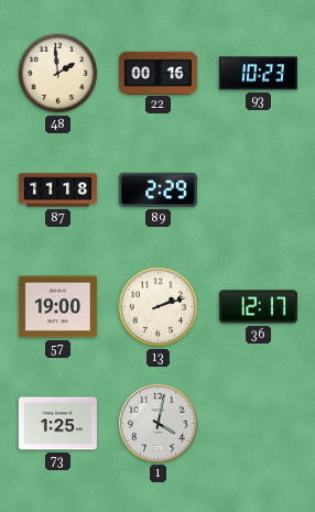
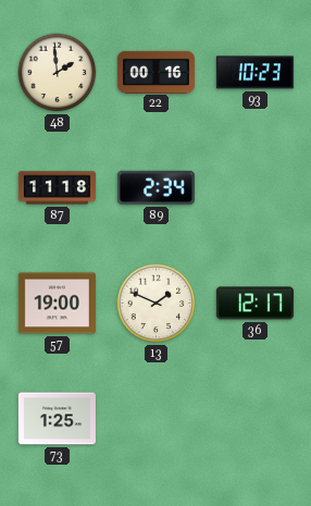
89: 2:29 -> 2:34
13: 2:12 -> 1:49
1: 4:02 -> none
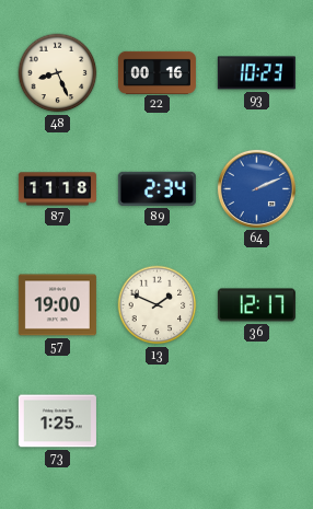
48: 1:59 -> 8:26
64: none -> 2:11
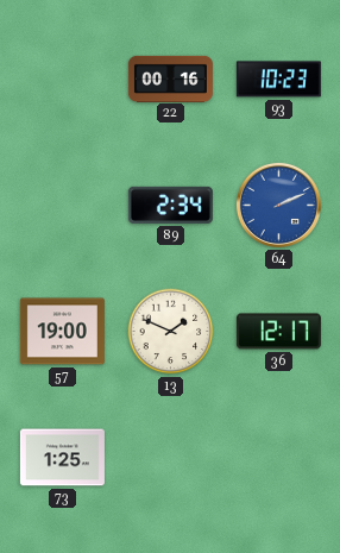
48: 8:26 -> none
87: 11:18 -> none
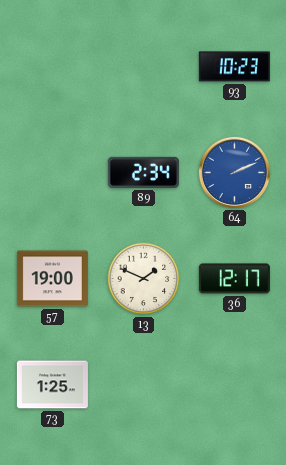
22: 00:16 -> none
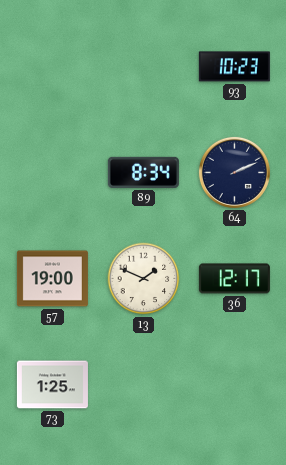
89: 2:34 -> 8:34
64 dial: blue -> navy
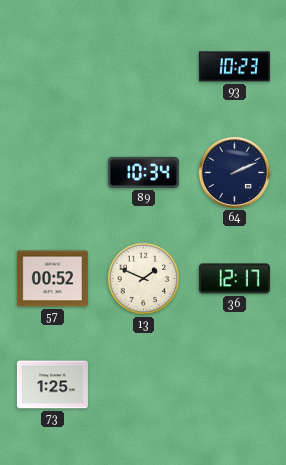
89: 8:34 -> 10:34
57: 19:00 -> 00:52
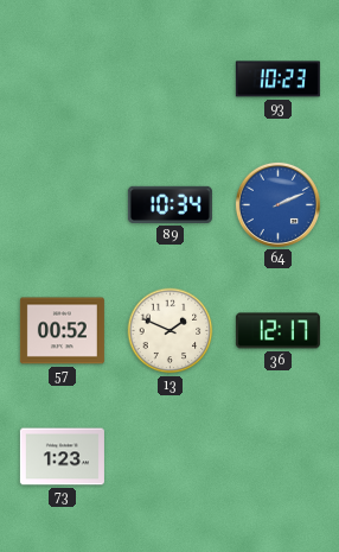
64 dial: navy -> blue
73: 1:25 -> 1:23
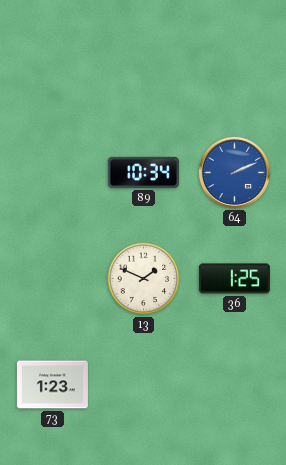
93: 10:23 -> none
57: 00:52 -> none
36: 12:17 -> 1:25
